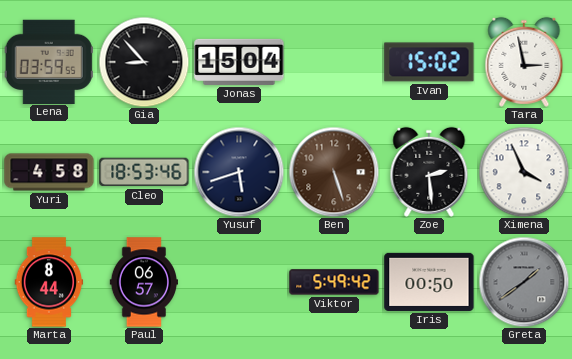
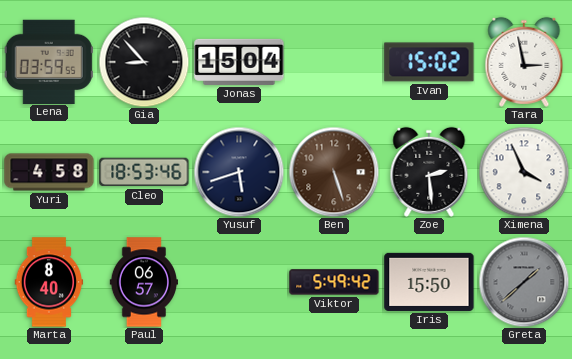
Marta: 8:44 -> 8:40
Iris: 00:50 -> 15:50
Greta: 1:39 -> 1:38
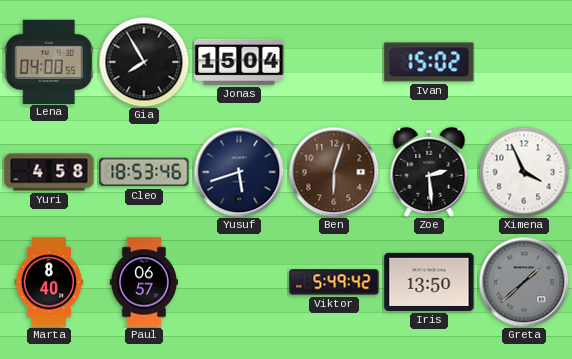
Lena: 03:59 -> 04:00
Gia: 8:53 -> 7:55
Tara: 2:58 -> none
Ben: 5:27 -> 6:03
Iris: 15:50 -> 13:50
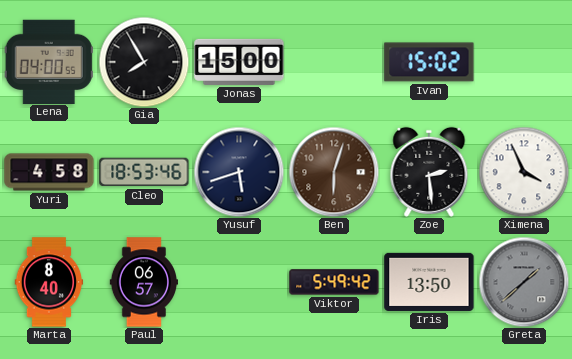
Jonas: 15:04 -> 15:00
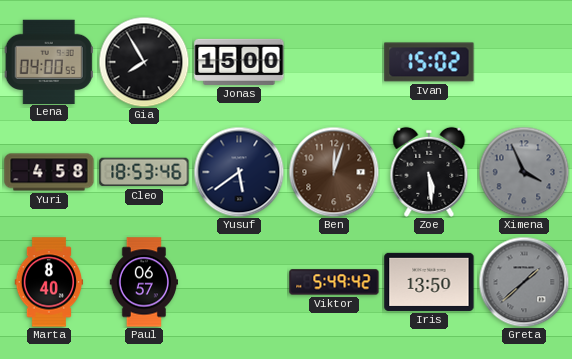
Yusuf: 5:42 -> 5:39
Ben: 6:03 -> 12:03
Zoe: 2:29 -> 5:29
Ximena dial: white -> grey
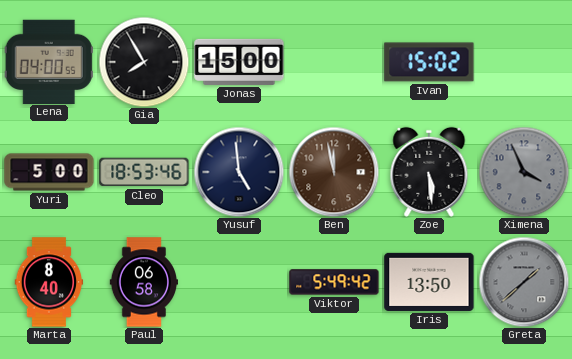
Yuri: 4:58 -> 5:00
Yusuf: 5:39 -> 4:59
Ben: 12:03 -> 11:58
Paul: 06:57 -> 06:58
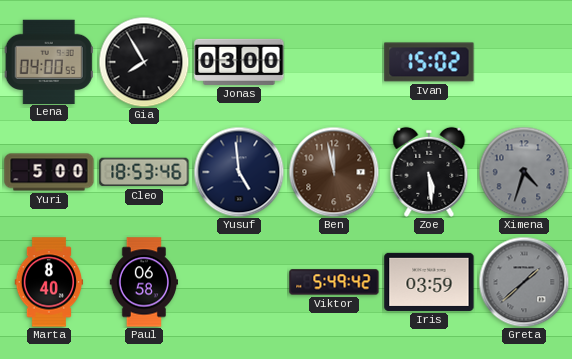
Jonas: 15:00 -> 03:00
Ximena: 3:56 -> 4:33
Iris: 13:50 -> 03:59
